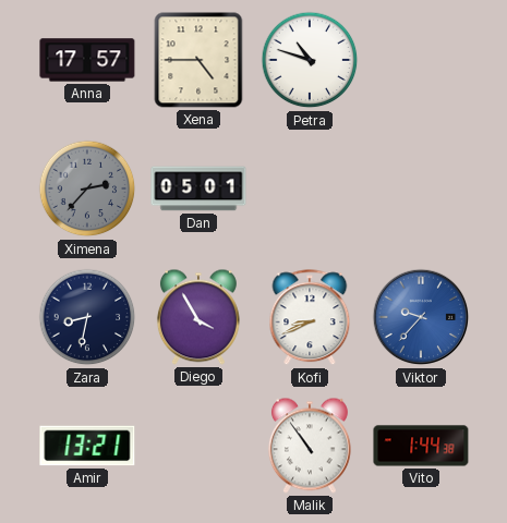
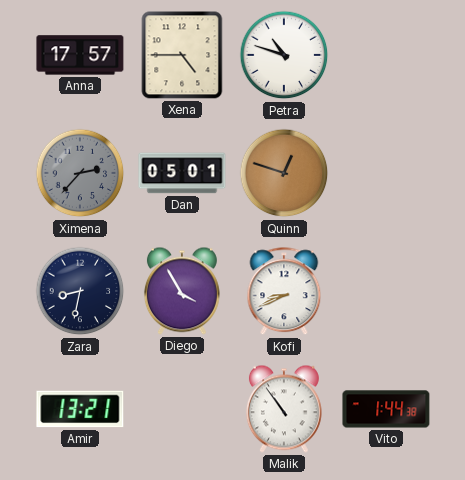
Quinn: none -> 12:48
Viktor: 9:37 -> none
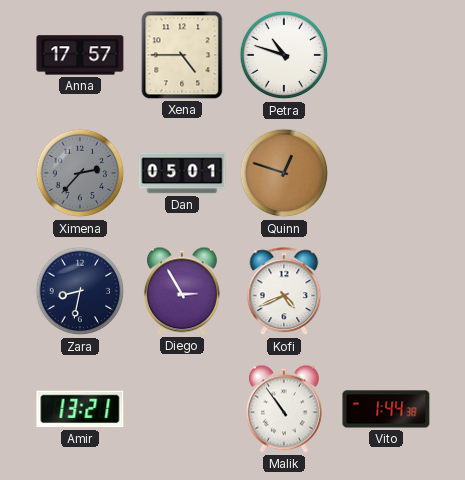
Diego: 3:55 -> 2:55
Kofi: 8:41 -> 4:41
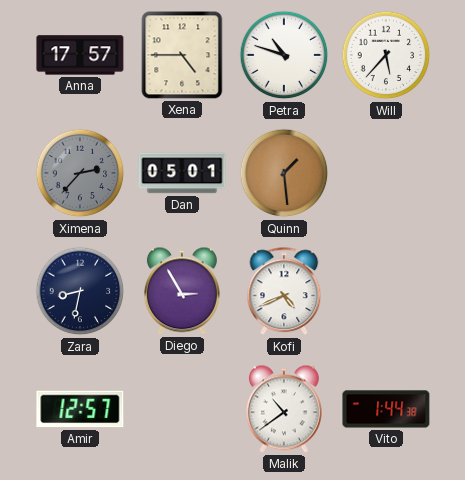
Will: none -> 5:37
Quinn: 12:48 -> 1:29
Amir: 13:21 -> 12:57
Malik: 10:54 -> 10:39
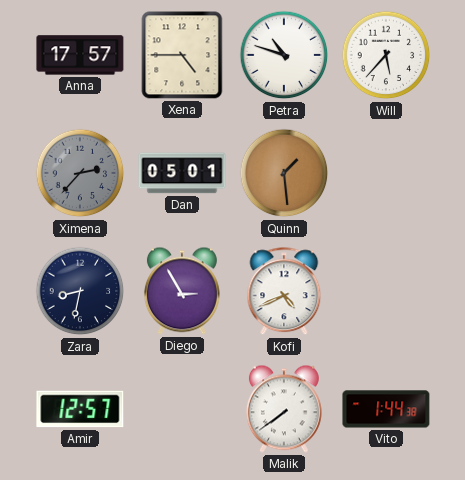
Malik: 10:39 -> 7:39
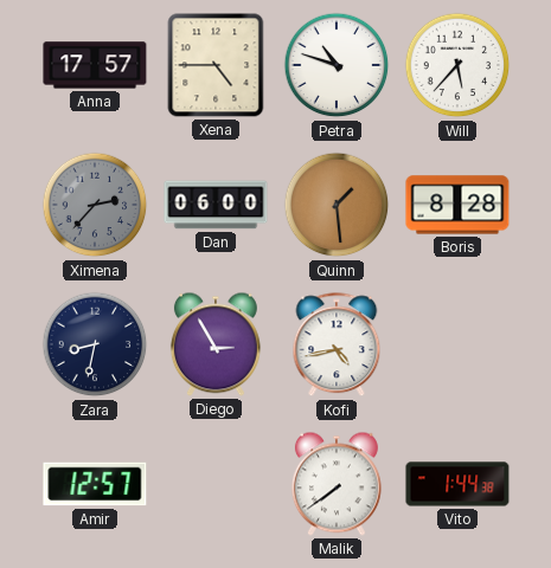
Dan: 05:01 -> 06:00
Boris: none -> 8:28
Kofi: 4:41 -> 4:43
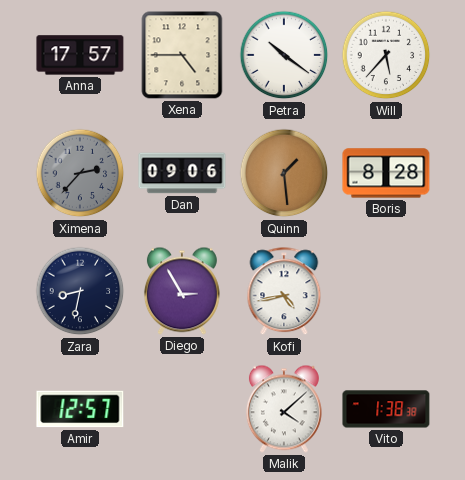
Petra: 10:48 -> 10:21
Dan: 06:00 -> 09:06
Malik: 7:39 -> 4:08
Vito: 1:44 -> 1:38
